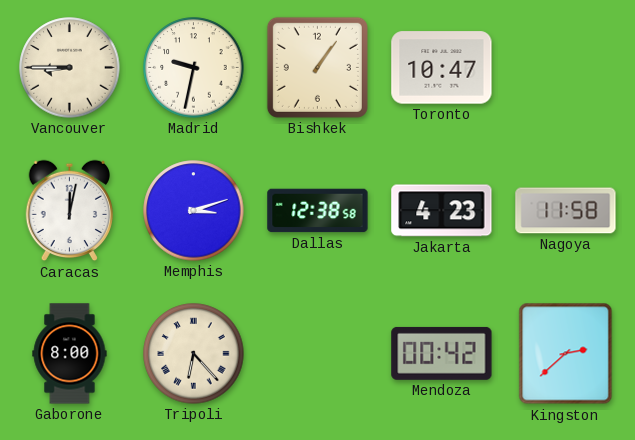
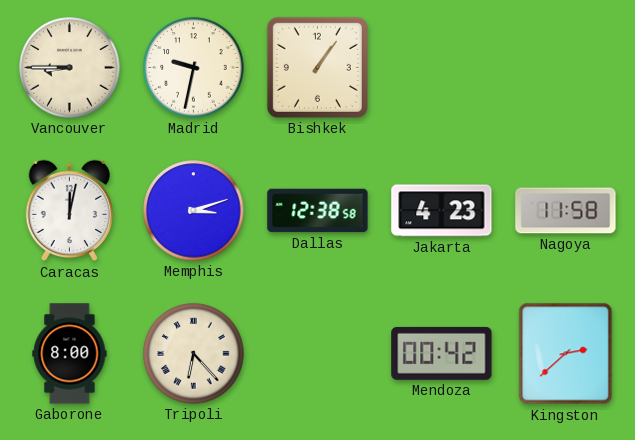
Toronto: 10:47 -> none
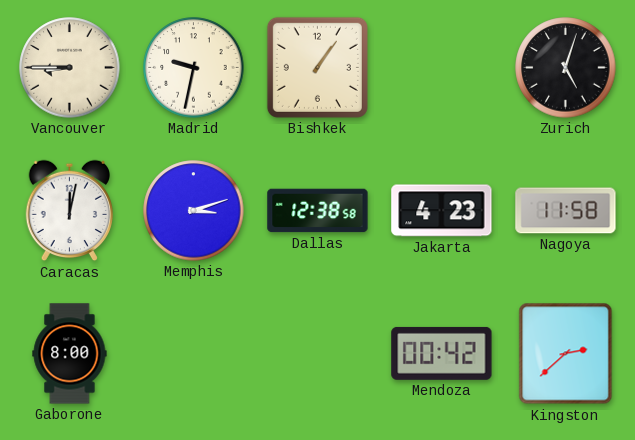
Zurich: none -> 5:03
Tripoli: 6:23 -> none
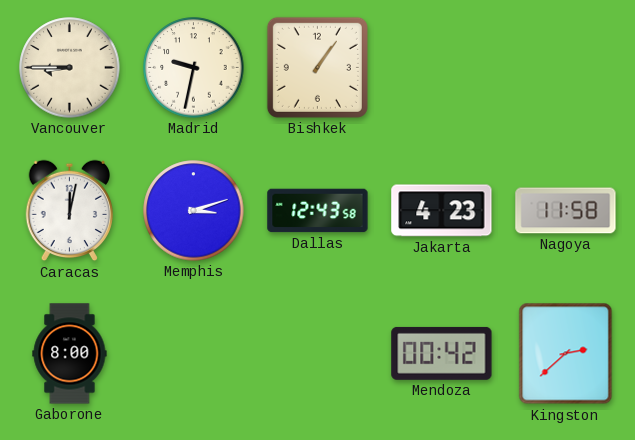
Zurich: 5:03 -> none
Dallas: 12:38 -> 12:43
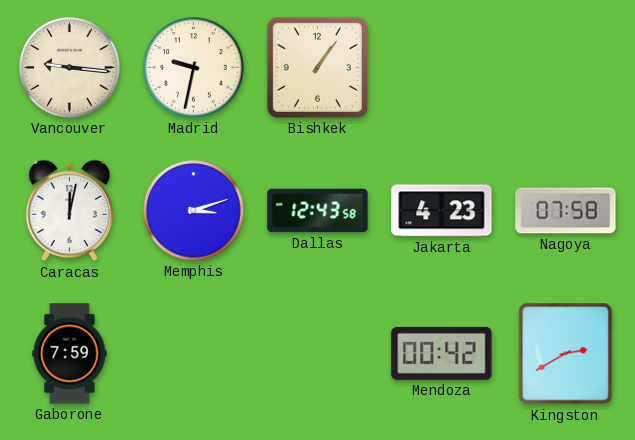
Vancouver: 8:45 -> 9:16
Nagoya: 11:58 -> 07:58
Gaborone: 8:00 -> 7:59
Kingston: 2:38 -> 2:40
